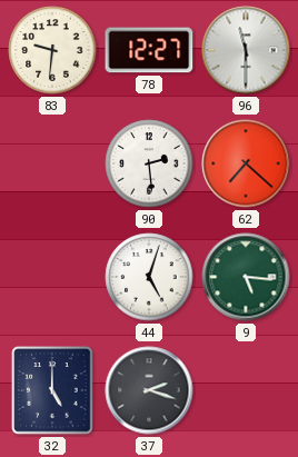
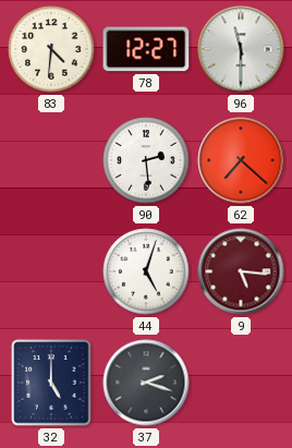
83: 9:31 -> 4:31
9 dial: green -> burgundy
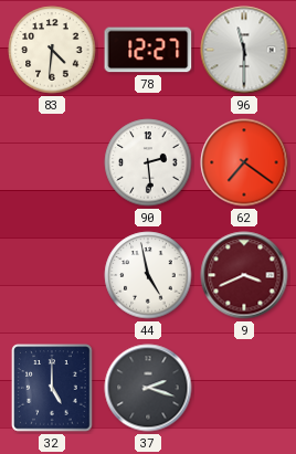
62: 7:22 -> 7:21
44: 5:03 -> 4:58
9: 5:16 -> 3:41
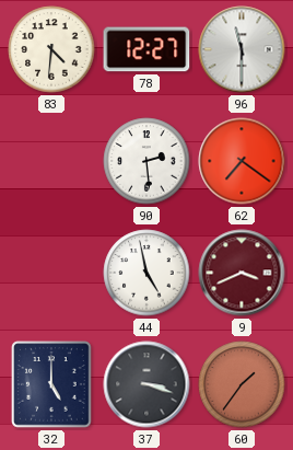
37: 2:18 -> 3:18
60: none -> 1:36
